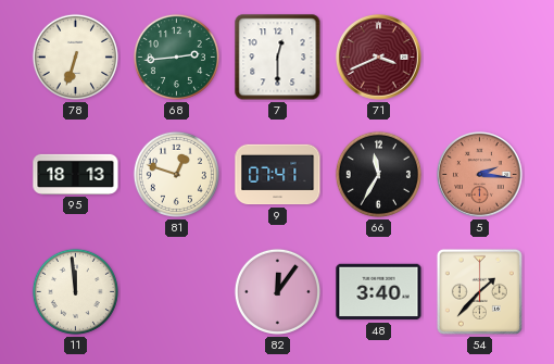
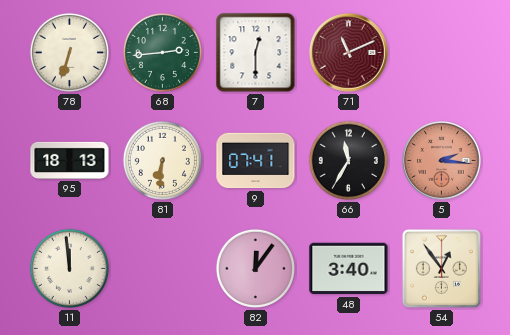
71: 3:41 -> 11:11
81: 12:48 -> 6:31
54: 1:37 -> 12:54
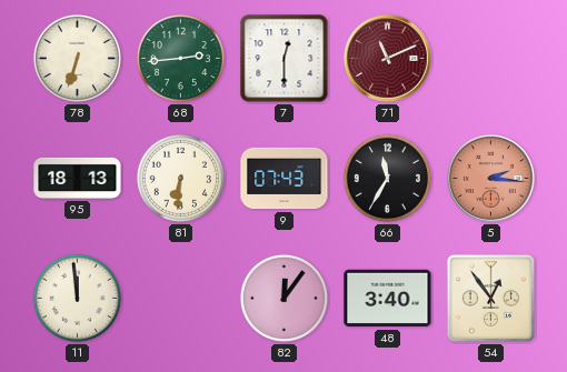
9: 07:41 -> 07:43
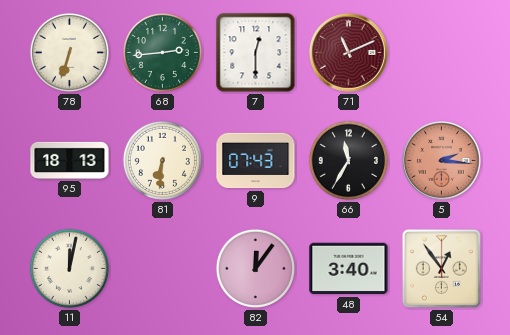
11: 11:59 -> 12:02
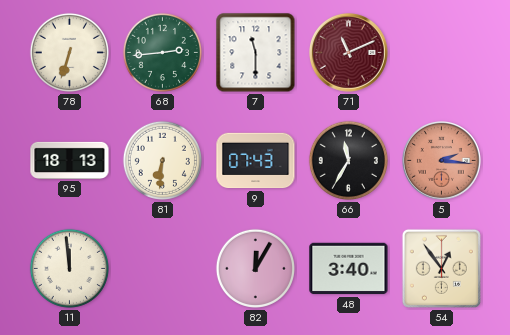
7: 12:30 -> 11:30
11: 12:02 -> 11:59
82: 12:06 -> 12:05
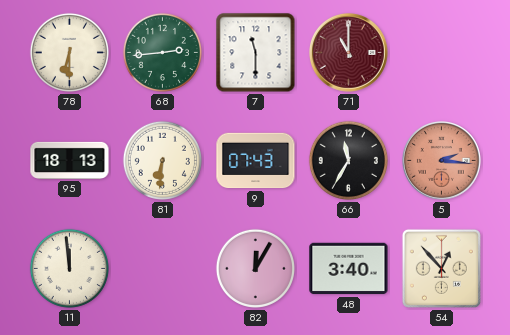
78: 6:33 -> 6:30
71: 11:11 -> 11:00
54: 12:54 -> 12:53
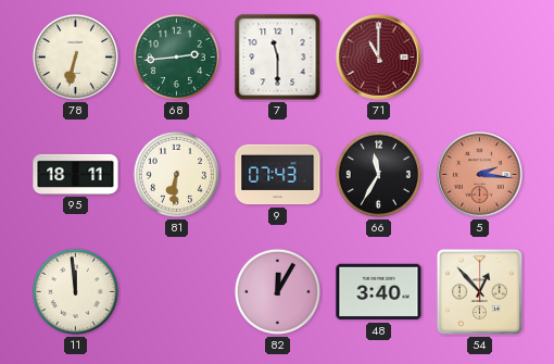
78: 6:30 -> 6:32
95: 18:13 -> 18:11
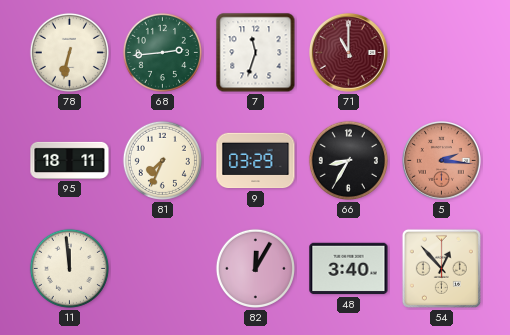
7: 11:30 -> 11:33
81: 6:31 -> 7:34
9: 07:43 -> 03:29
66: 11:35 -> 8:35
